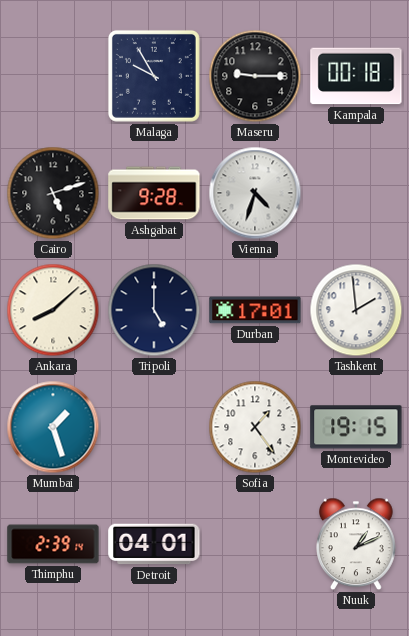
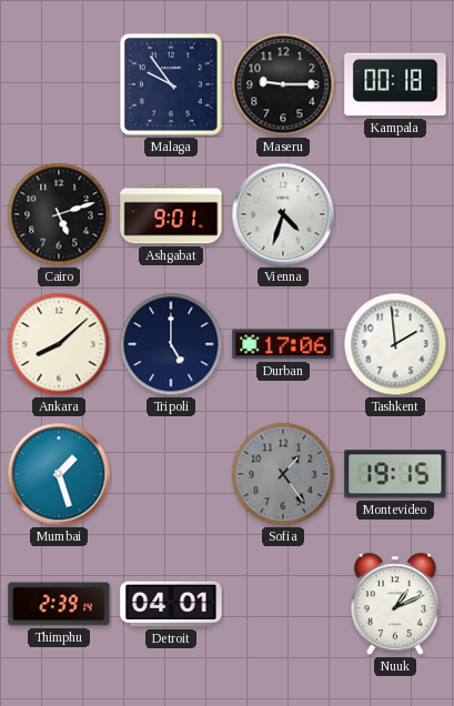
Malaga: 9:55 -> 9:54
Ashgabat: 9:28 -> 9:01
Durban: 17:01 -> 17:06
Sofia dial: white -> grey
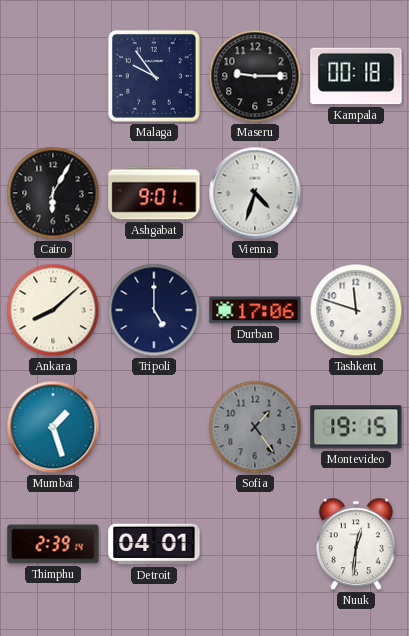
Cairo: 5:12 -> 6:05
Tashkent: 1:59 -> 11:48
Nuuk: 1:11 -> 12:31
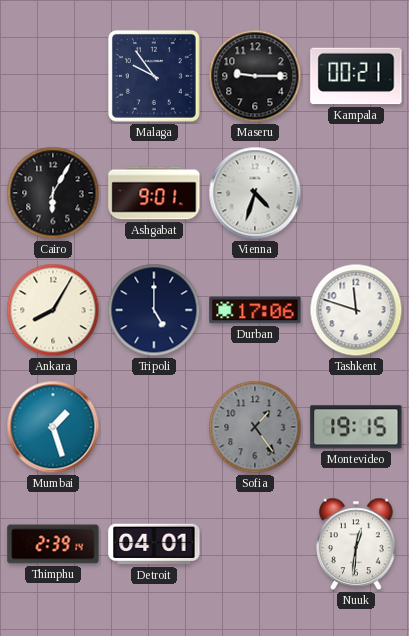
Kampala: 00:18 -> 00:21
Ankara: 8:08 -> 8:05
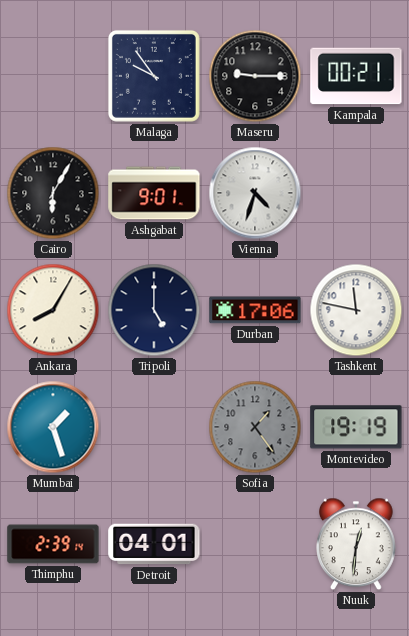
Tashkent: 11:48 -> 11:47
Montevideo: 19:15 -> 19:19
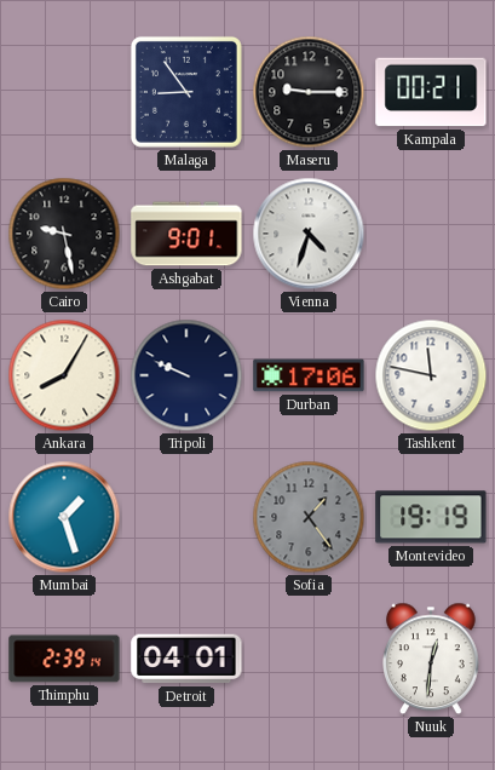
Malaga: 9:54 -> 8:54
Cairo: 6:05 -> 9:28
Tripoli: 5:00 -> 9:49
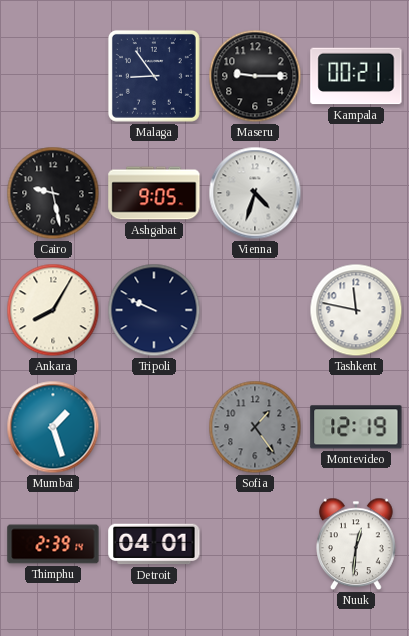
Ashgabat: 9:01 -> 9:05
Durban: 17:06 -> none
Montevideo: 19:19 -> 12:19
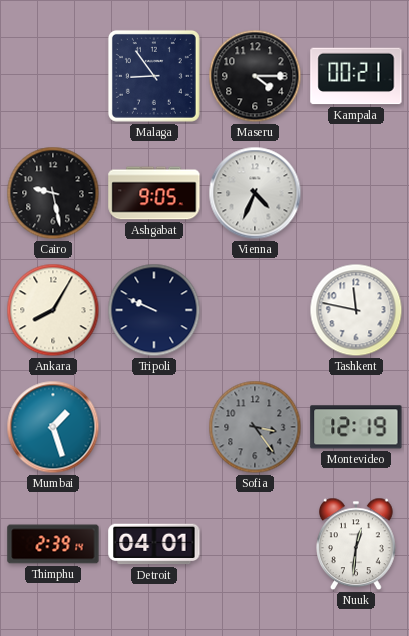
Maseru: 9:15 -> 4:15
Vienna: 4:33 -> 4:34
Sofia: 1:24 -> 3:24
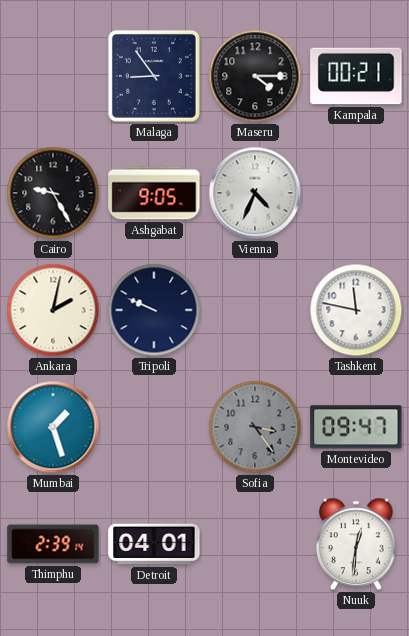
Cairo: 9:28 -> 9:25
Ankara: 8:05 -> 2:02
Montevideo: 12:19 -> 09:47
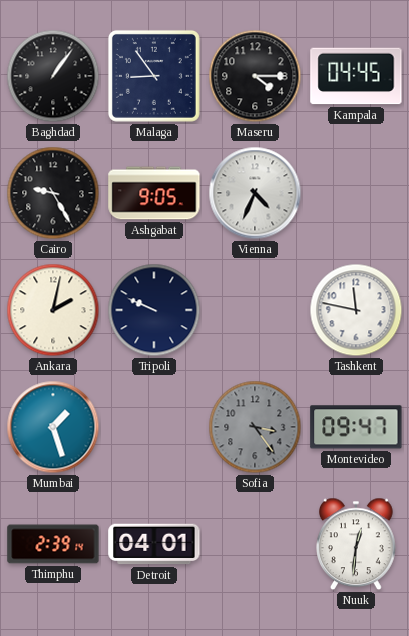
Baghdad: none -> 1:06
Kampala: 00:21 -> 04:45
